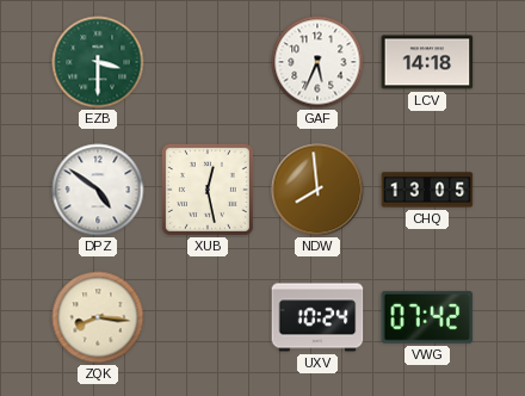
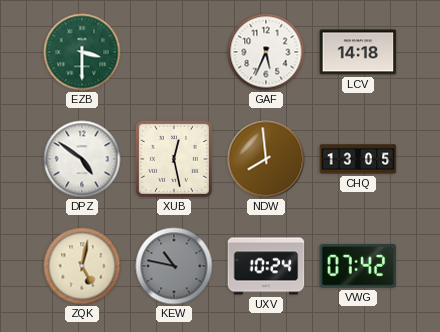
ZQK: 8:16 -> 5:02
KEW: none -> 10:47
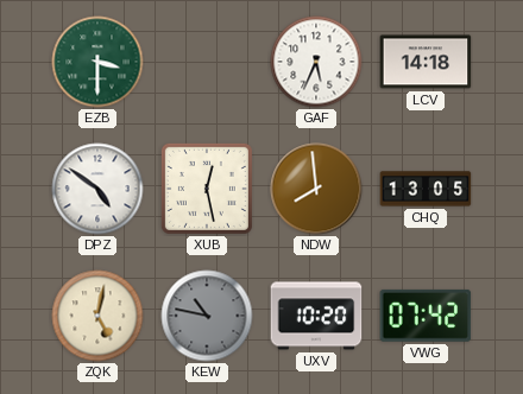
UXV: 10:24 -> 10:20
